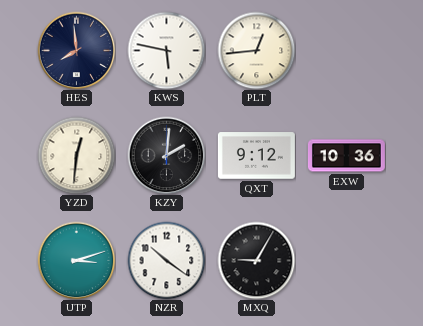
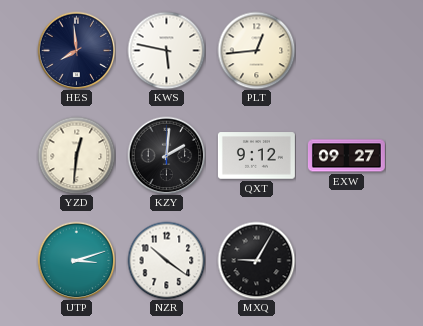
EXW: 10:36 -> 09:27
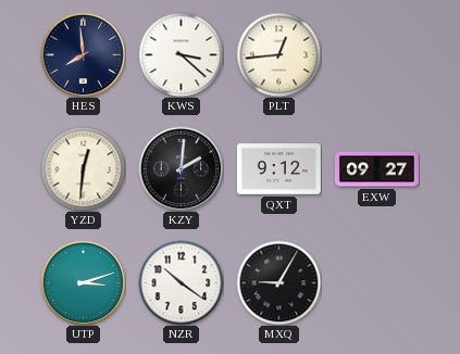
KWS: 5:47 -> 3:22
